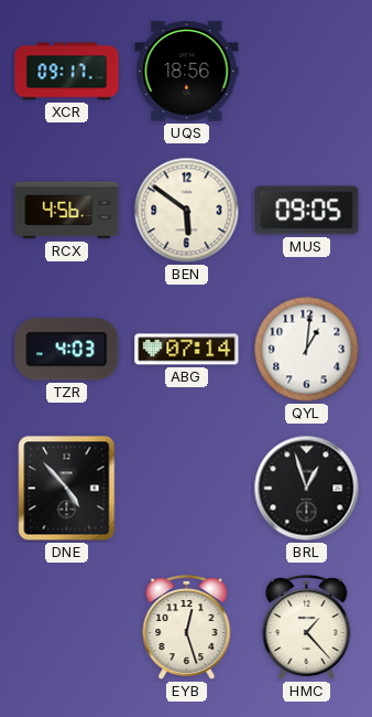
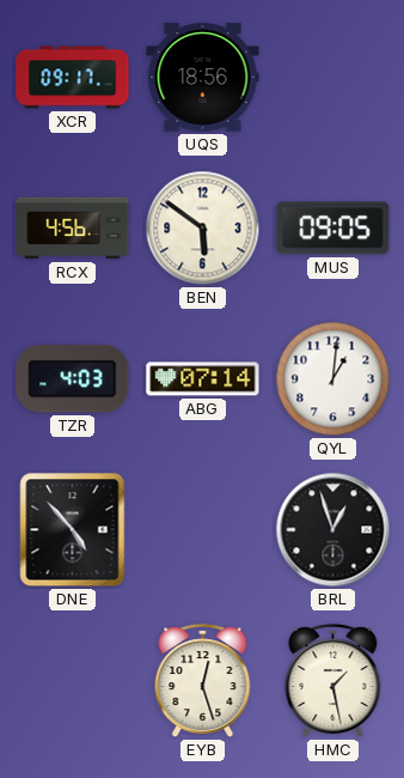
HMC: 1:23 -> 1:28
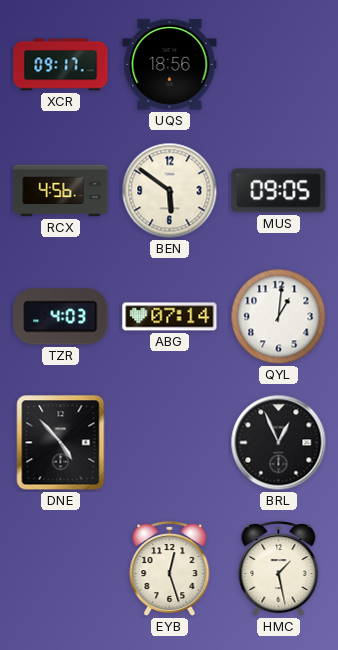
BRL: 12:57 -> 12:56
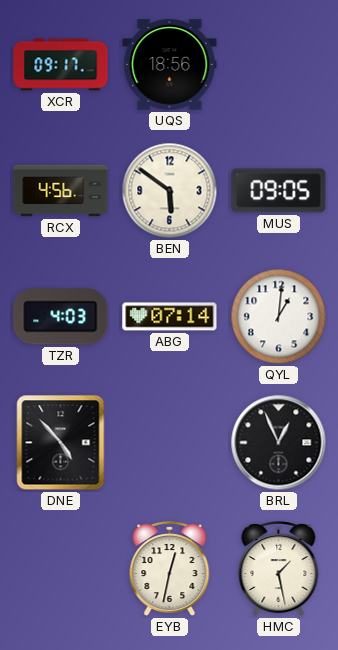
EYB: 12:27 -> 12:32
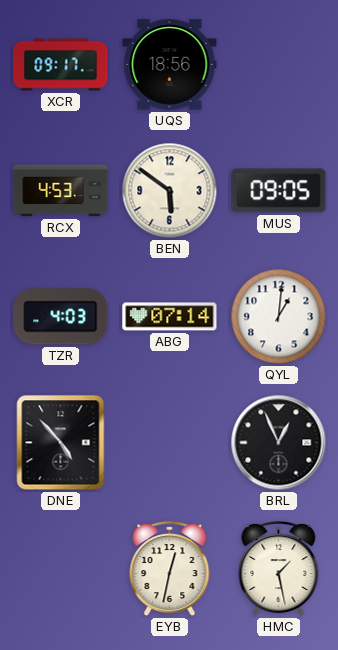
RCX: 4:56 -> 4:53
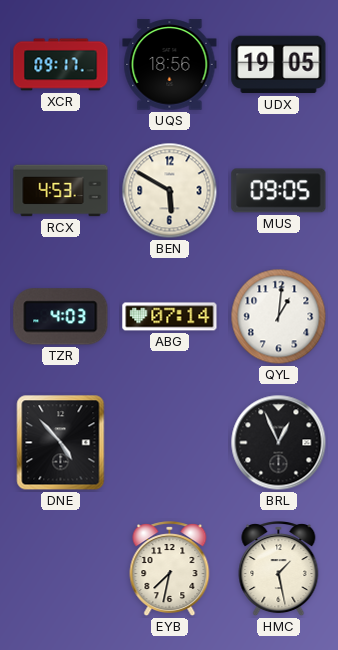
UDX: none -> 19:05
BEN: 5:51 -> 5:50
EYB: 12:32 -> 7:32
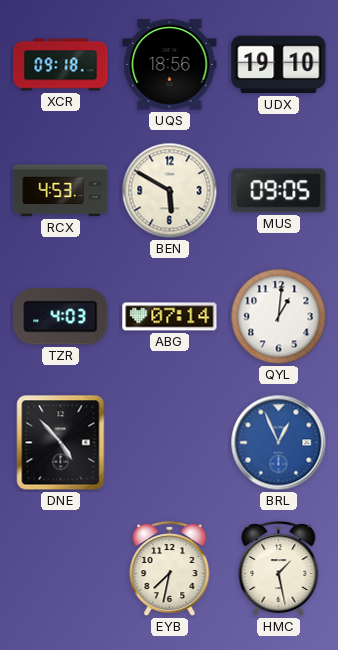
XCR: 09:17 -> 09:18
UDX: 19:05 -> 19:10
BRL dial: black -> blue
